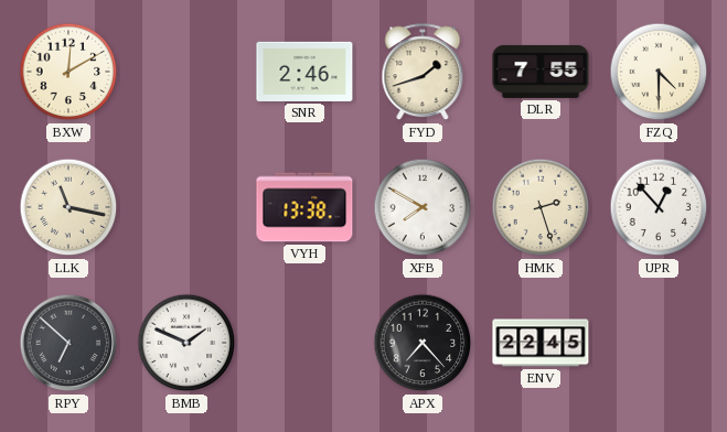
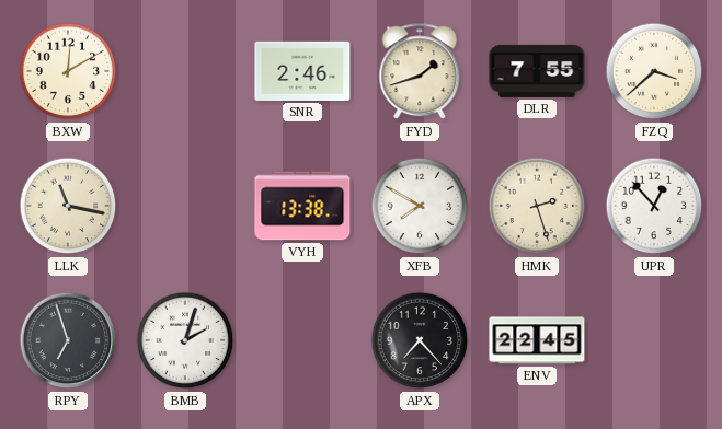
FZQ: 4:30 -> 3:38
RPY: 6:52 -> 6:57
BMB: 1:49 -> 2:03
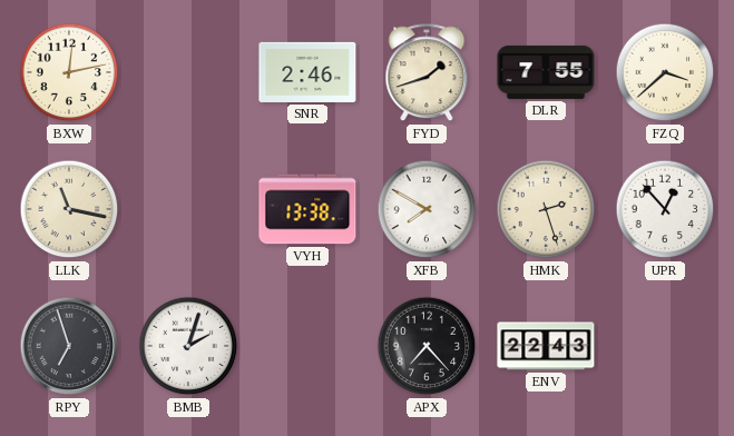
BXW: 12:10 -> 12:13
ENV: 22:45 -> 22:43
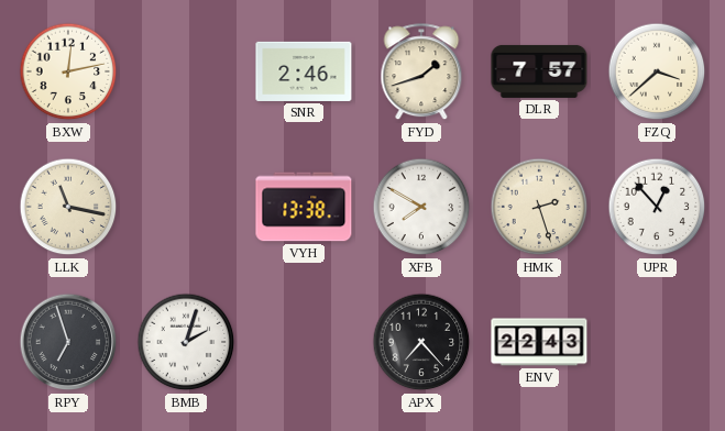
DLR: 7:55 -> 7:57
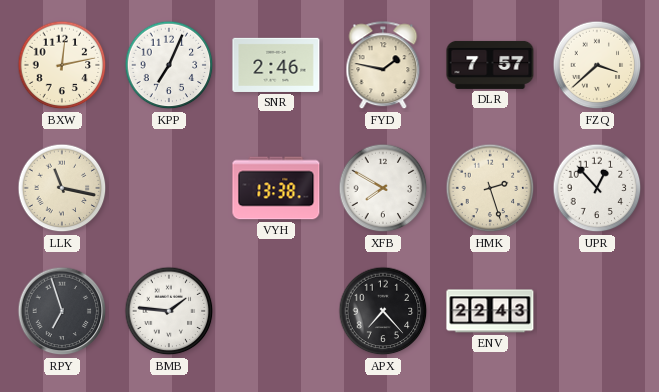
KPP: none -> 7:04
FYD: 1:42 -> 1:47
BMB: 2:03 -> 1:46
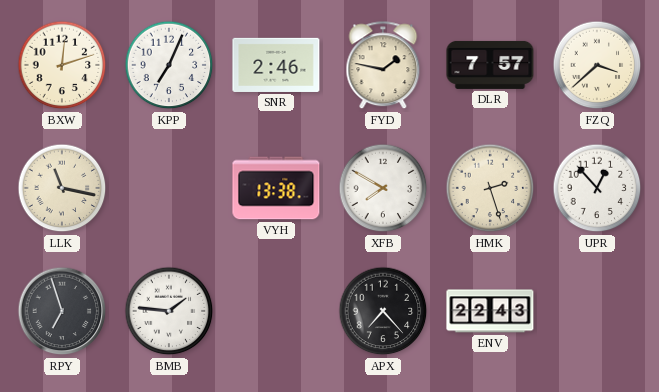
BXW: 12:13 -> 12:12
